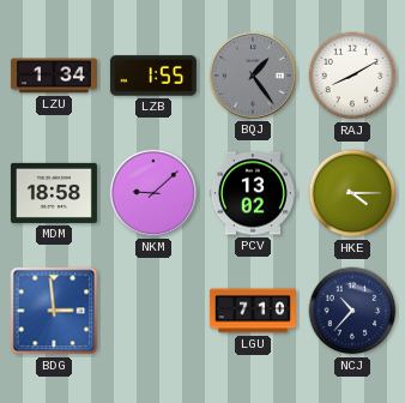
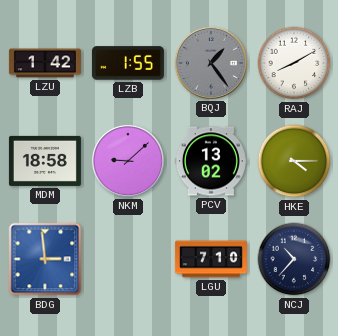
LZU: 1:34 -> 1:42
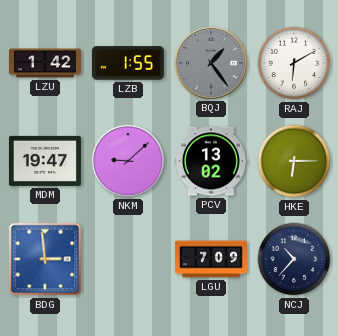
RAJ: 8:10 -> 6:10
MDM: 18:58 -> 19:47
HKE: 4:15 -> 6:15
LGU: 7:10 -> 7:09
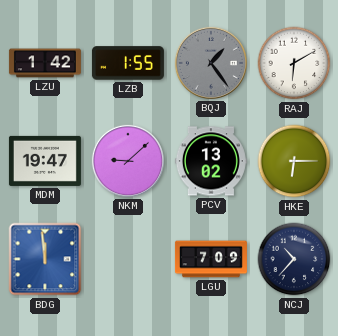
BDG: 2:59 -> 11:59
